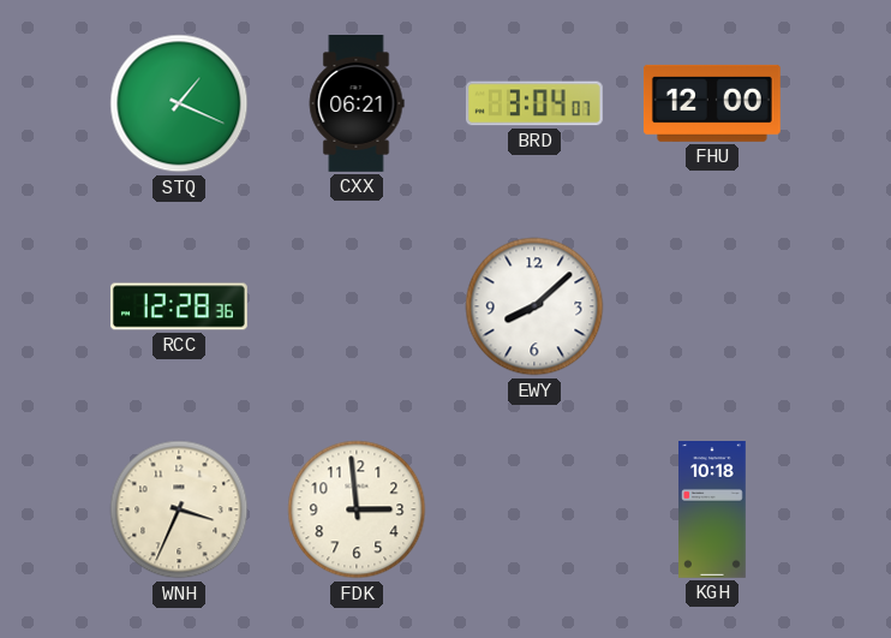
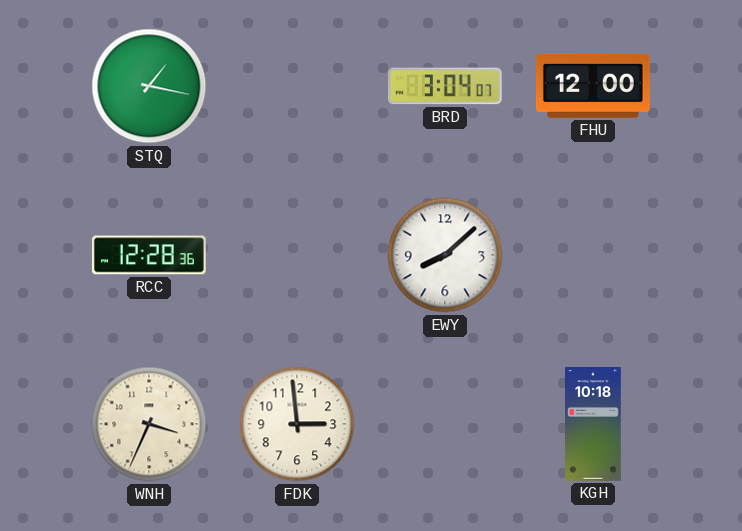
STQ: 1:19 -> 1:17
CXX: 06:21 -> none
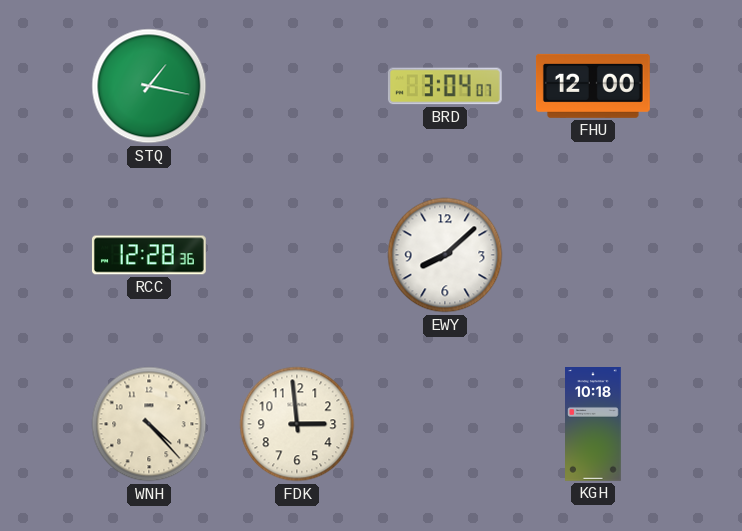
WNH: 3:34 -> 4:23
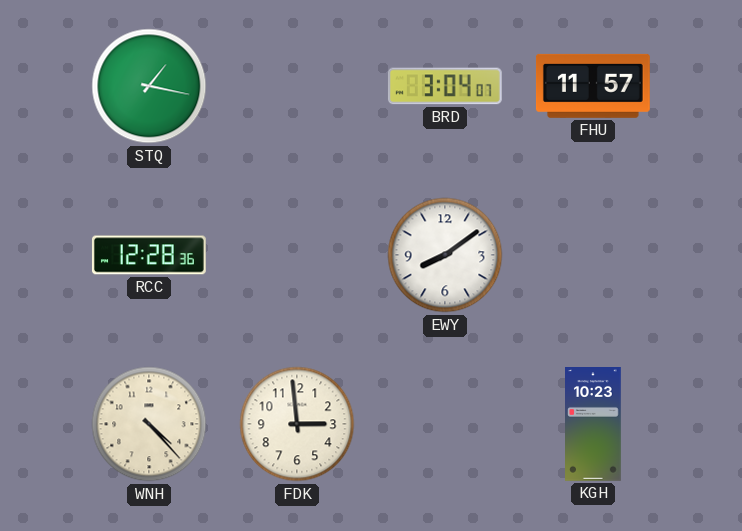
FHU: 12:00 -> 11:57
EWY: 8:08 -> 8:09
KGH: 10:18 -> 10:23
